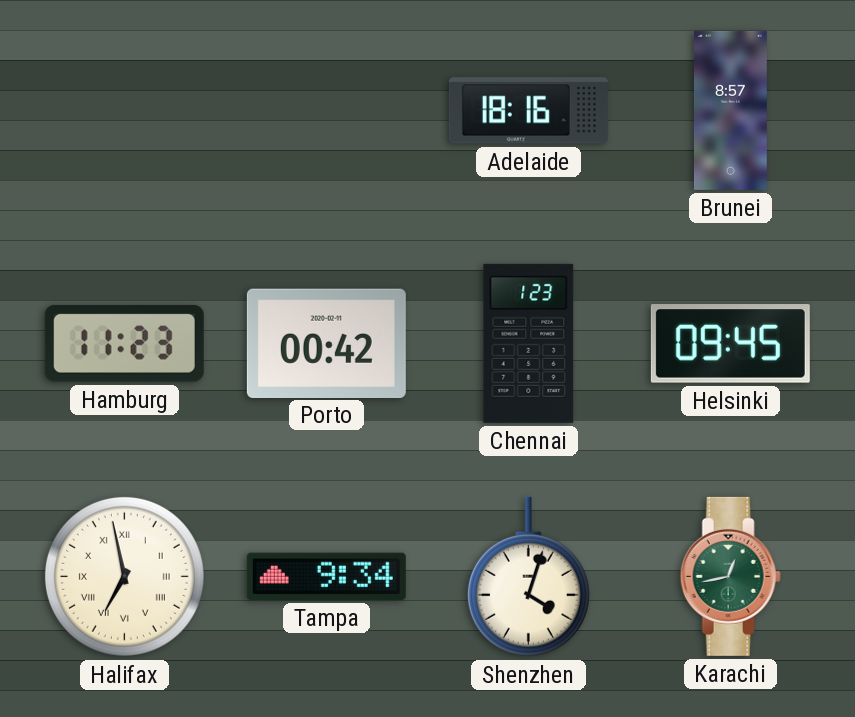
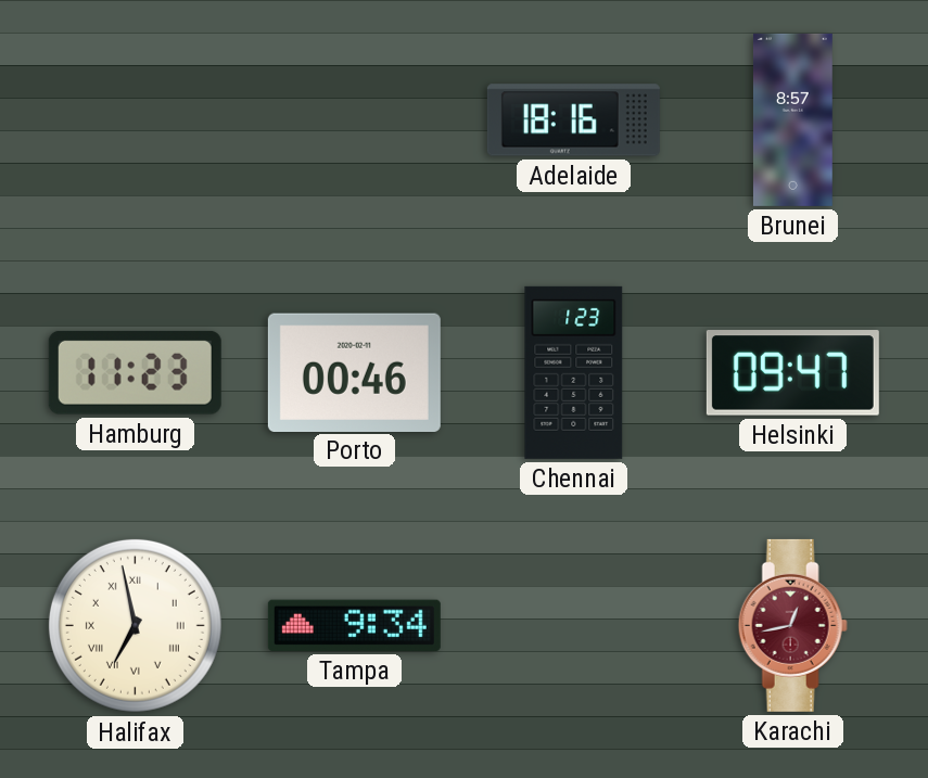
Porto: 00:42 -> 00:46
Helsinki: 09:45 -> 09:47
Shenzhen: 4:03 -> none
Karachi dial: green -> burgundy
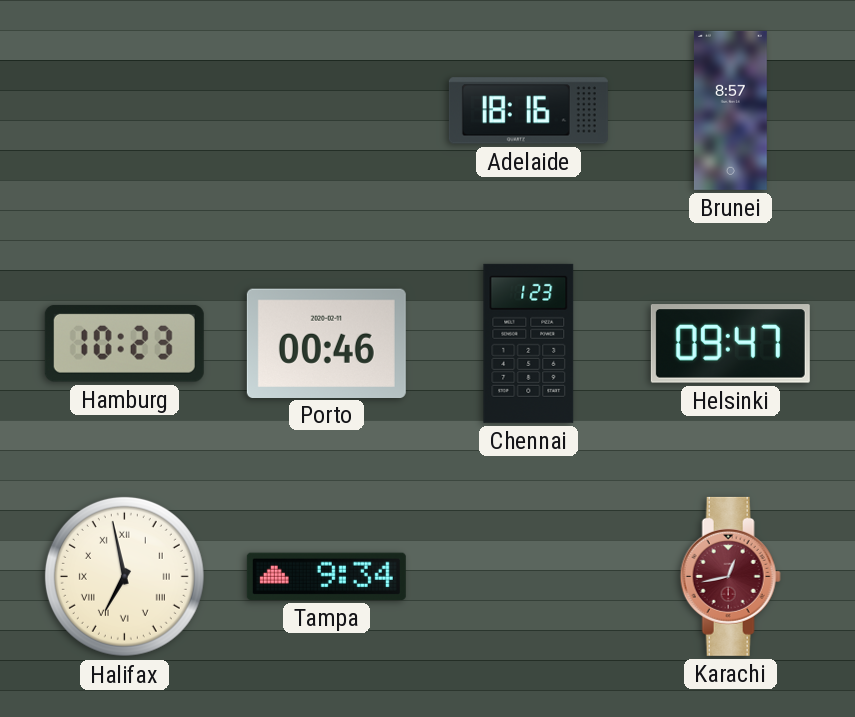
Hamburg: 11:23 -> 10:23
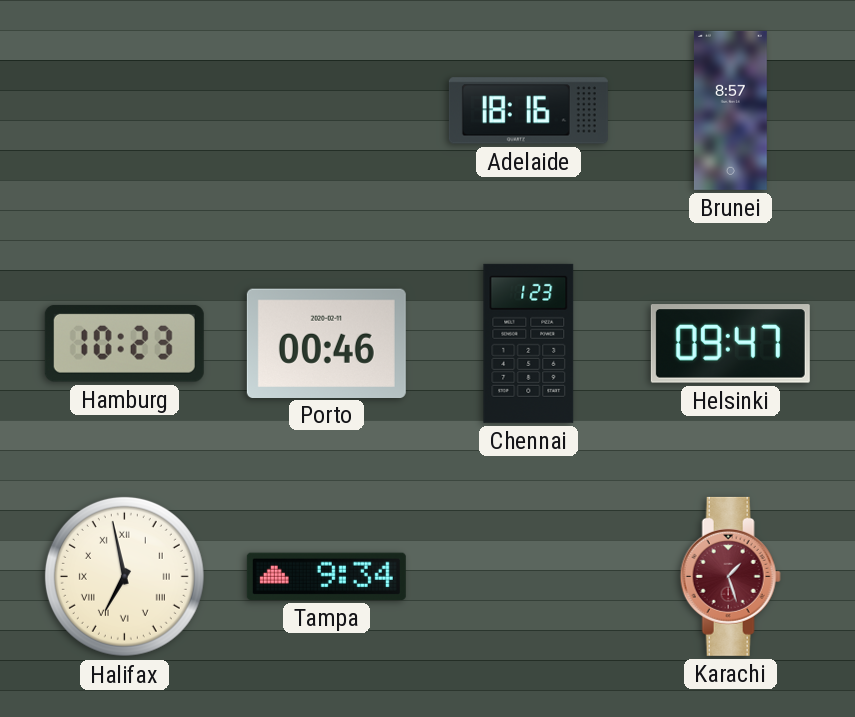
Karachi: 12:43 -> 1:27
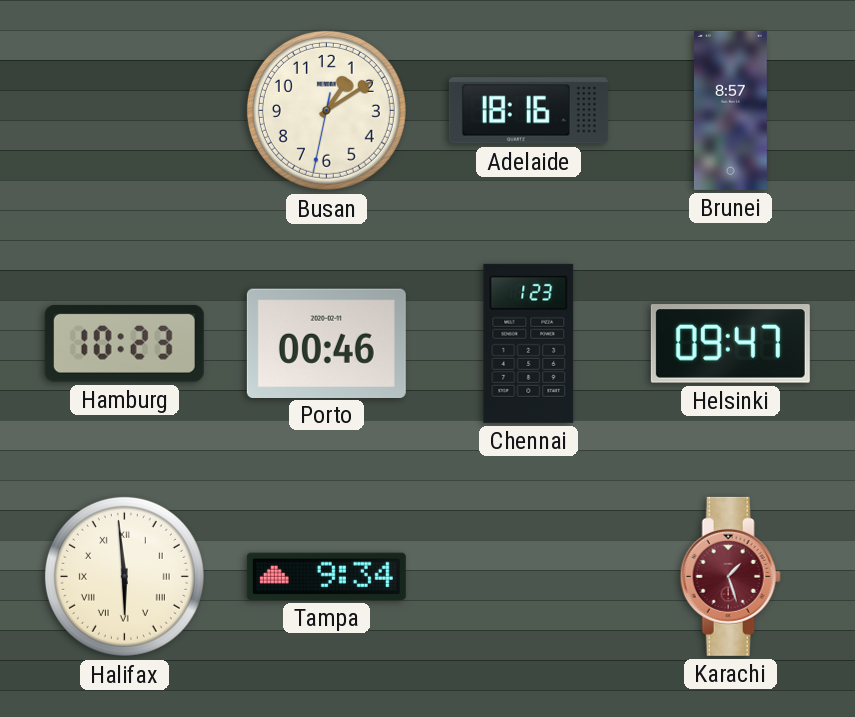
Busan: none -> 1:09
Halifax: 6:58 -> 5:59
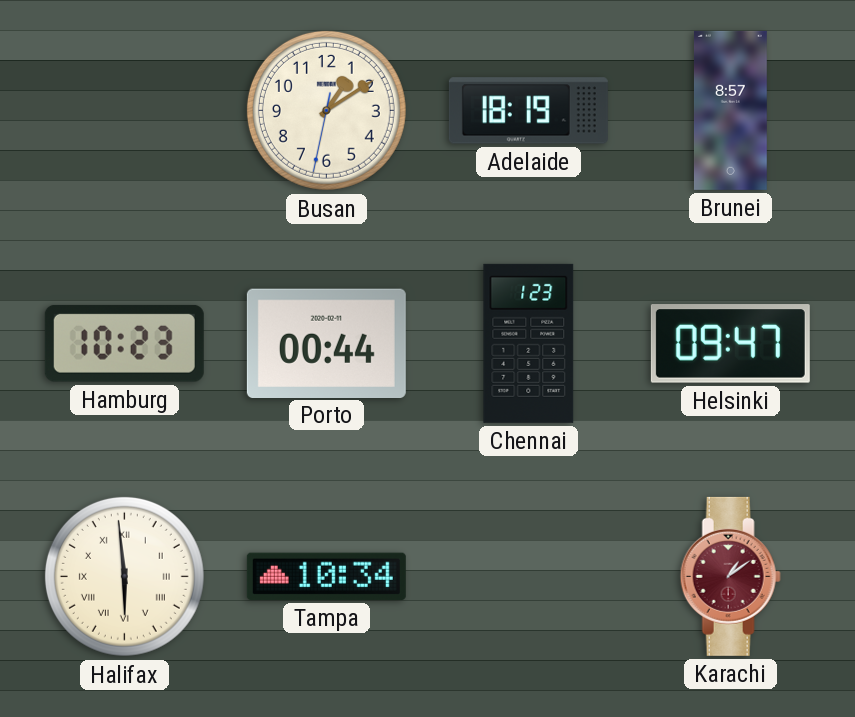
Adelaide: 18:16 -> 18:19
Porto: 00:46 -> 00:44
Tampa: 9:34 -> 10:34
Karachi: 1:27 -> 1:09
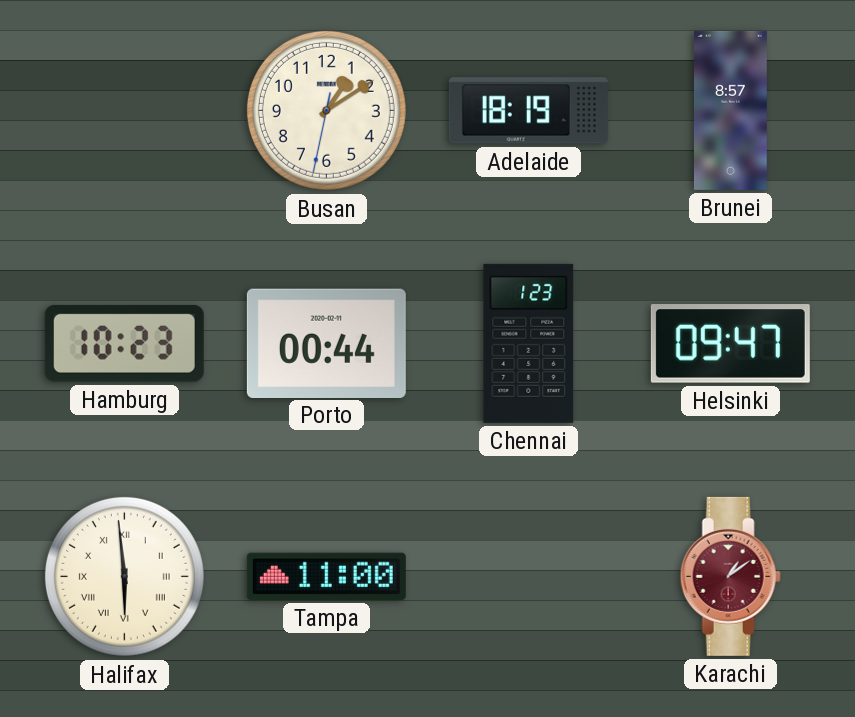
Tampa: 10:34 -> 11:00
